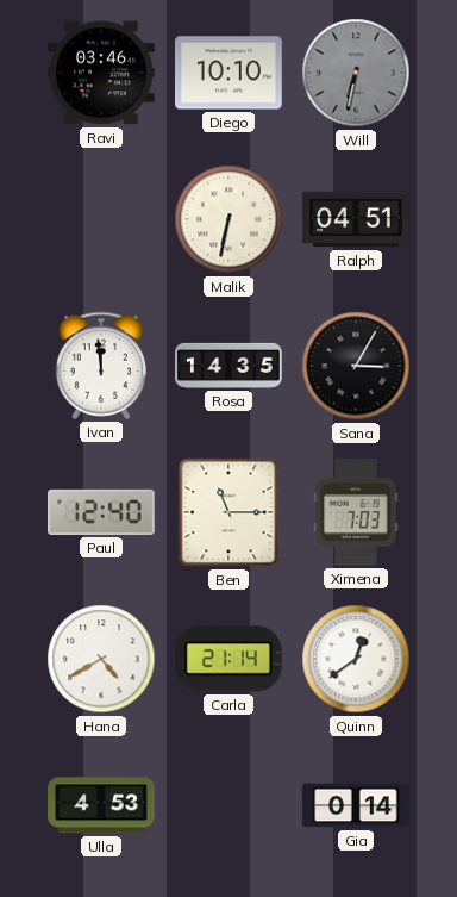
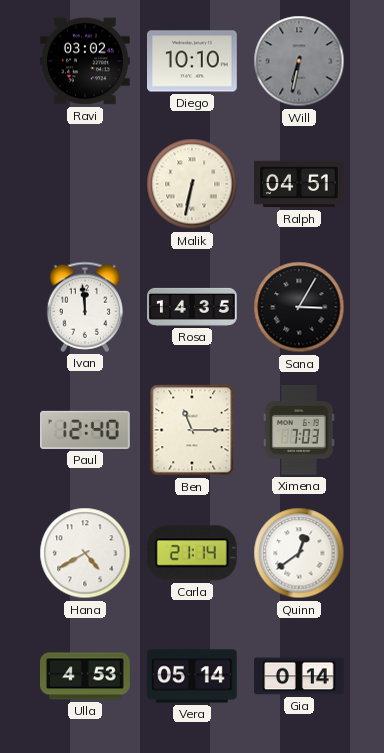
Ravi: 03:46 -> 03:02
Vera: none -> 05:14
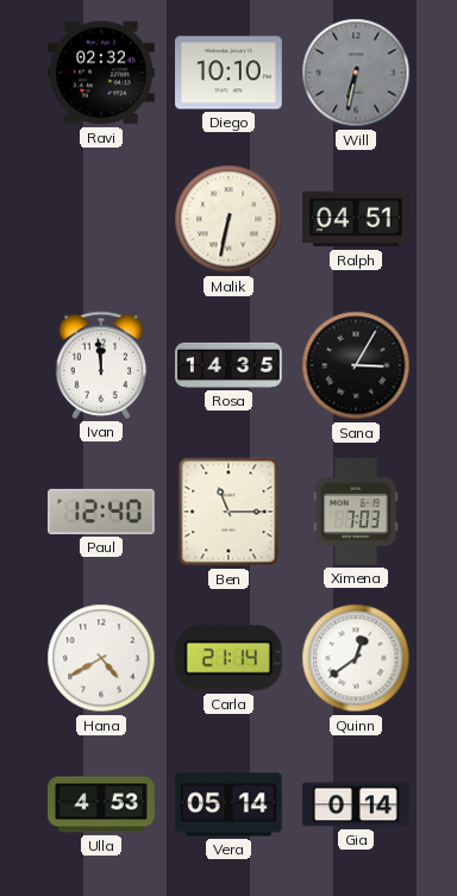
Ravi: 03:02 -> 02:32
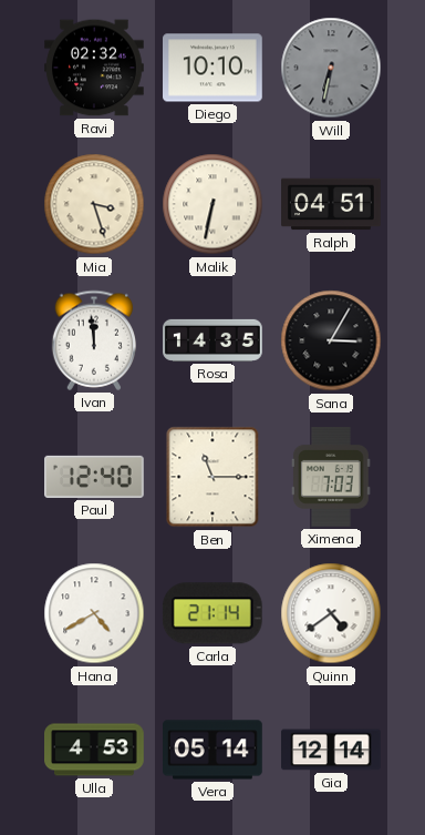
Mia: none -> 3:27
Quinn: 12:39 -> 4:39
Gia: 0:14 -> 12:14
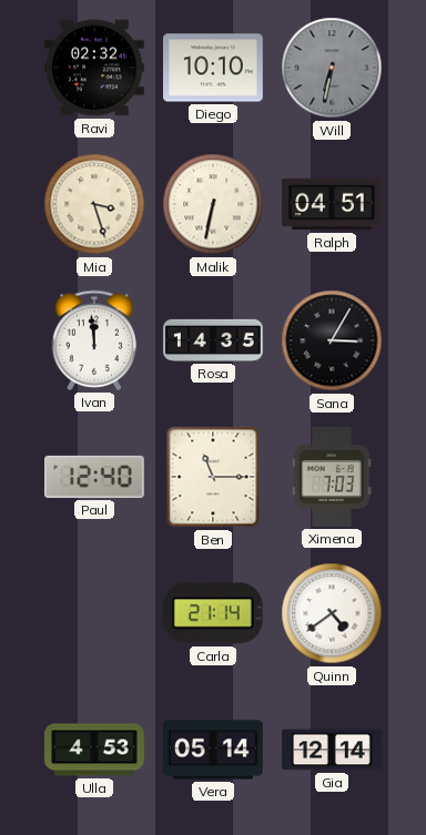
Hana: 4:40 -> none
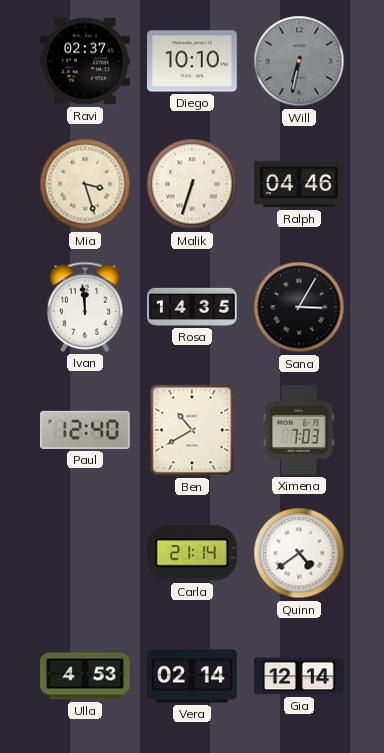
Ravi: 02:32 -> 02:37
Malik: 6:32 -> 6:33
Ralph: 04:51 -> 04:46
Ben: 11:15 -> 10:40
Vera: 05:14 -> 02:14
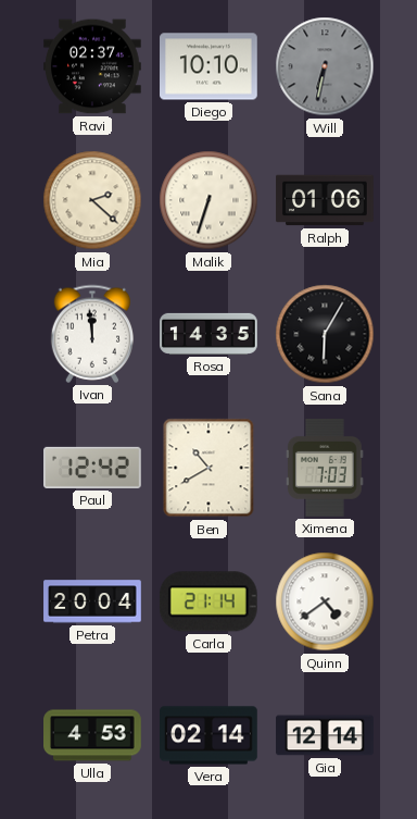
Mia: 3:27 -> 2:22
Ralph: 04:46 -> 01:06
Sana: 3:05 -> 6:05
Paul: 12:40 -> 12:42
Petra: none -> 20:04
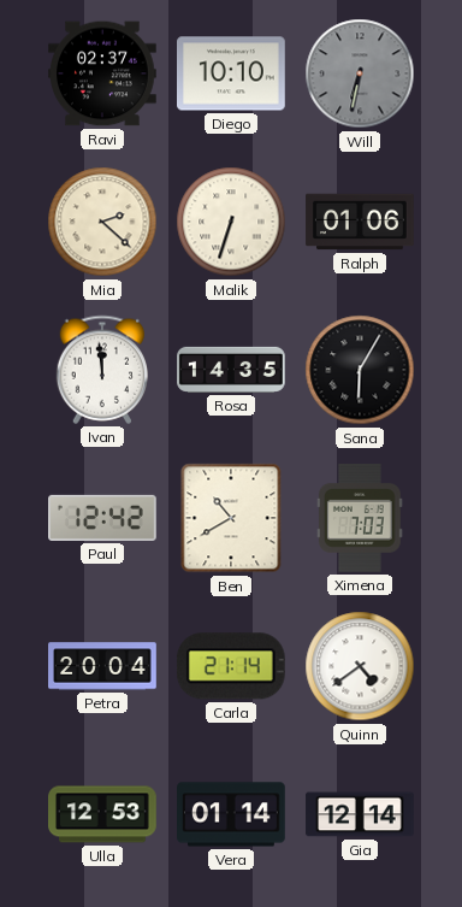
Ulla: 4:53 -> 12:53
Vera: 02:14 -> 01:14
